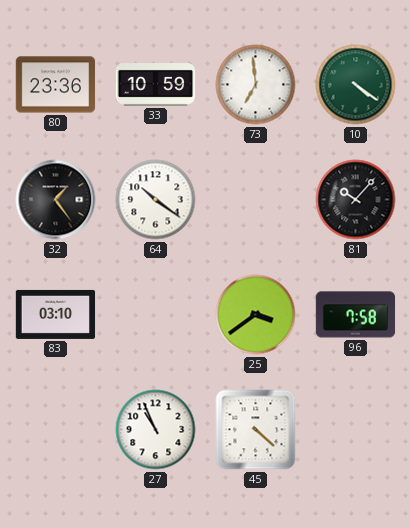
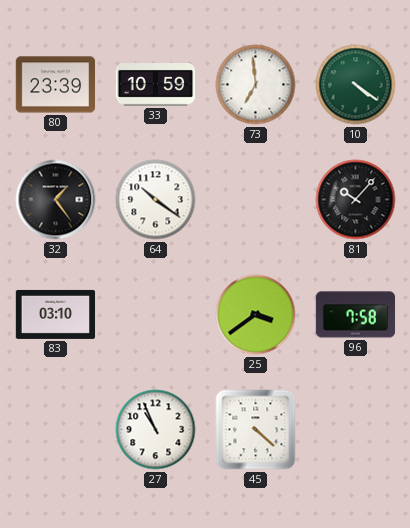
80: 23:36 -> 23:39
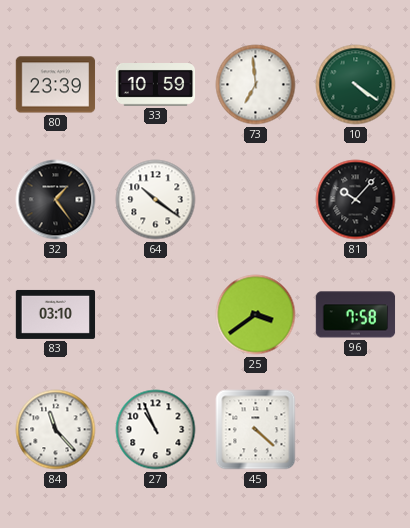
84: none -> 11:23
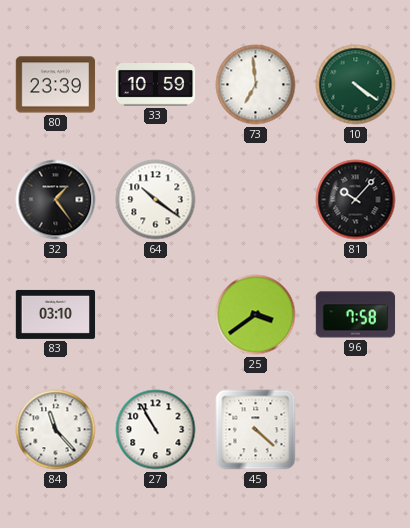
27: 10:56 -> 10:55
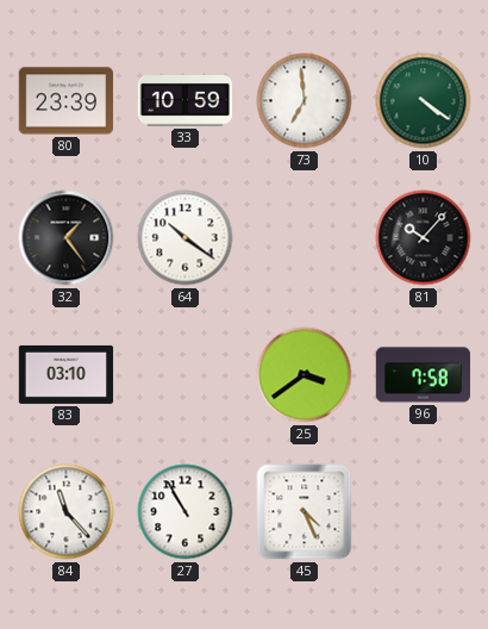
45: 4:22 -> 4:26
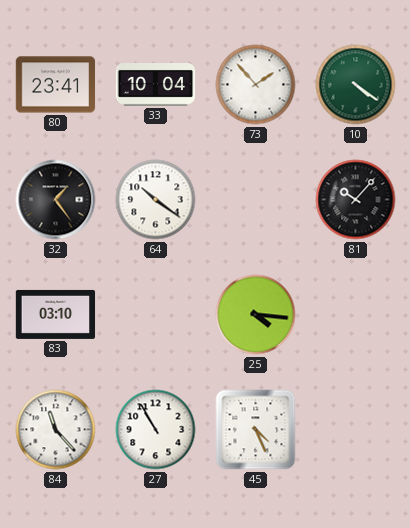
80: 23:39 -> 23:41
33: 10:59 -> 10:04
73: 6:59 -> 1:53
25: 3:39 -> 4:16
96: 7:58 -> none
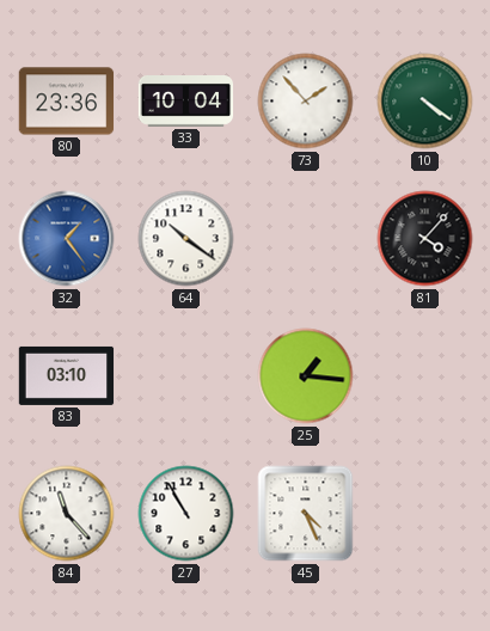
80: 23:41 -> 23:36
32 dial: black -> blue
81: 10:07 -> 4:07
25: 4:16 -> 1:16
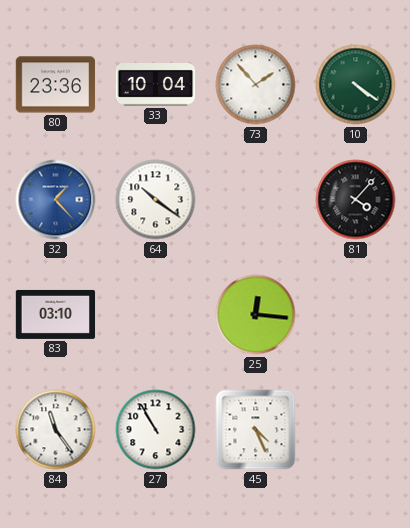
32: 1:24 -> 1:23
25: 1:16 -> 12:16
84: 11:23 -> 11:24
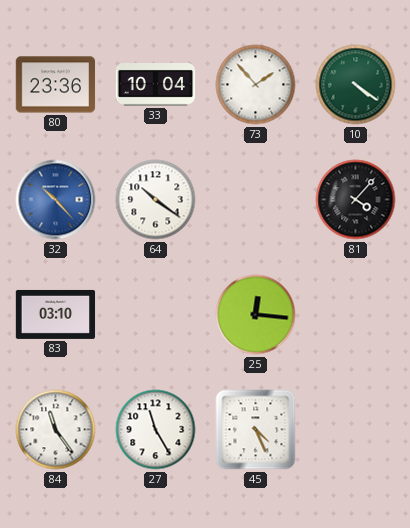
32: 1:23 -> 10:23
27: 10:55 -> 11:25
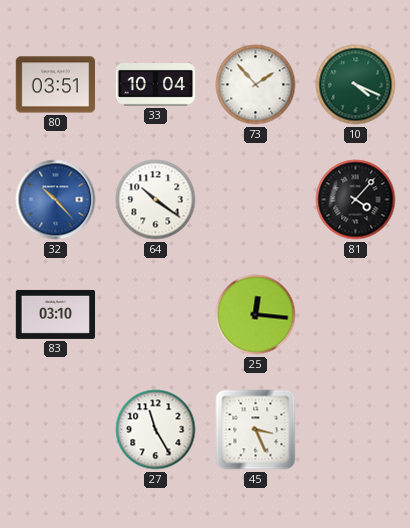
80: 23:36 -> 03:51
10: 4:21 -> 4:19
84: 11:24 -> none
45: 4:26 -> 3:26
